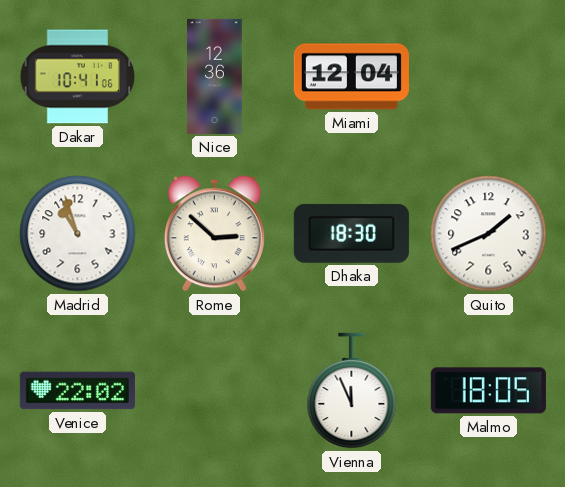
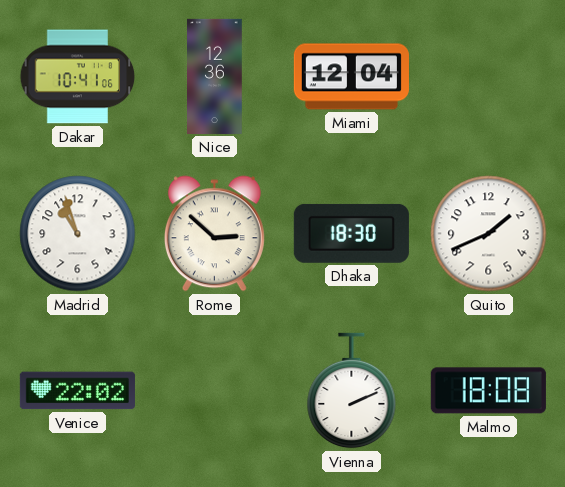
Vienna: 11:56 -> 2:11
Malmo: 18:05 -> 18:08
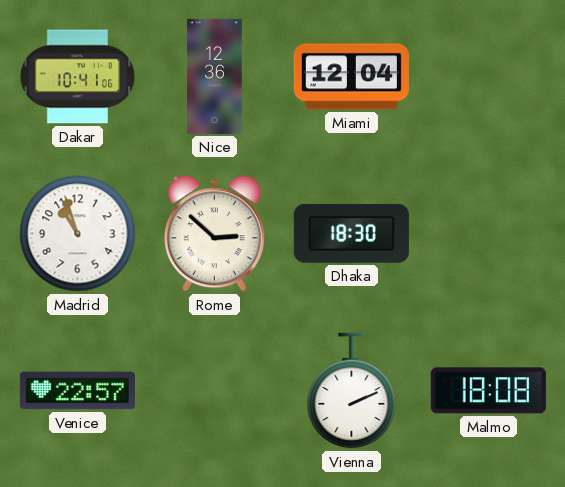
Quito: 1:41 -> none
Venice: 22:02 -> 22:57
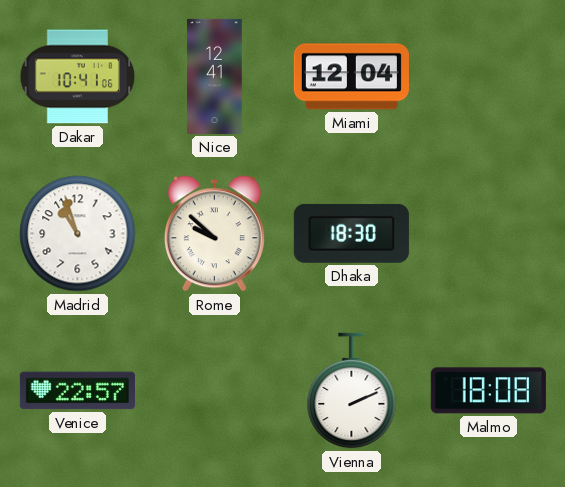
Nice: 12:36 -> 12:41
Rome: 2:52 -> 9:52
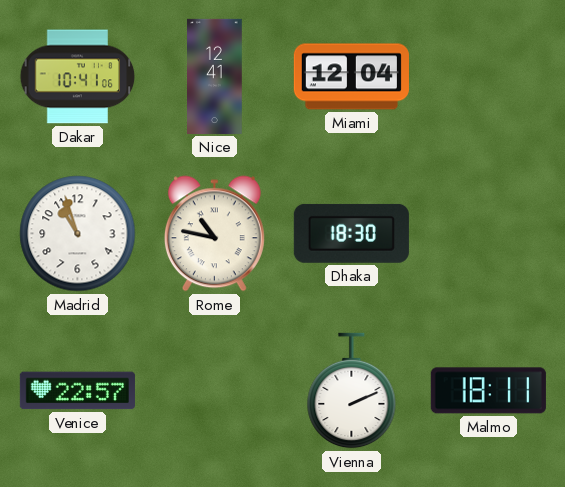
Rome: 9:52 -> 10:47
Malmo: 18:08 -> 18:11
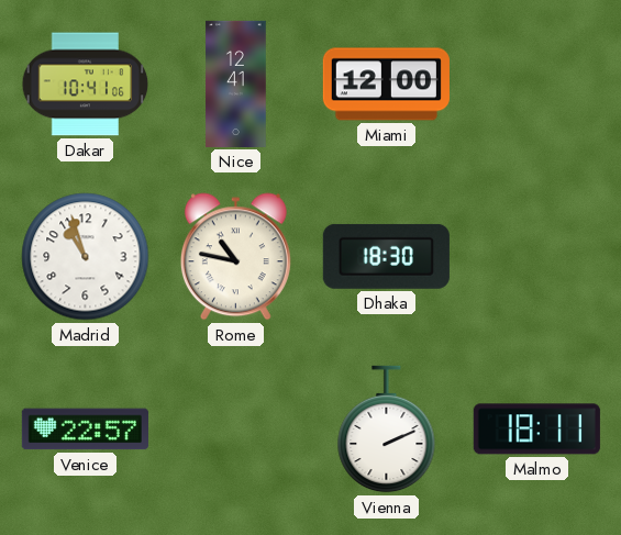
Miami: 12:04 -> 12:00
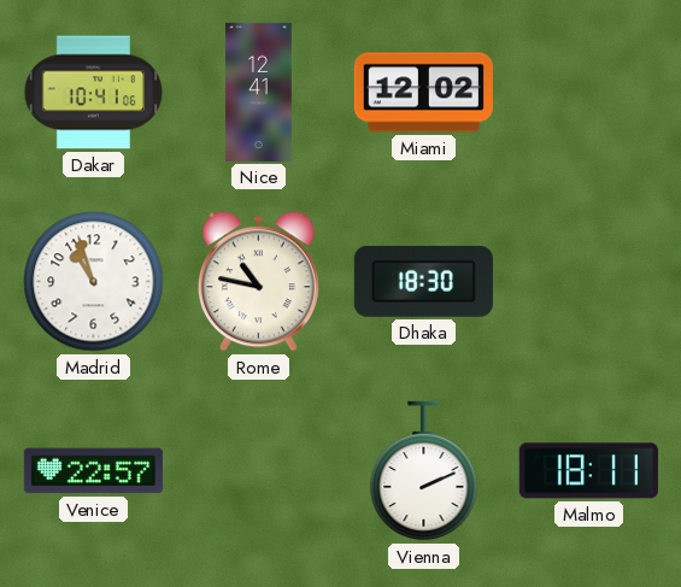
Miami: 12:00 -> 12:02
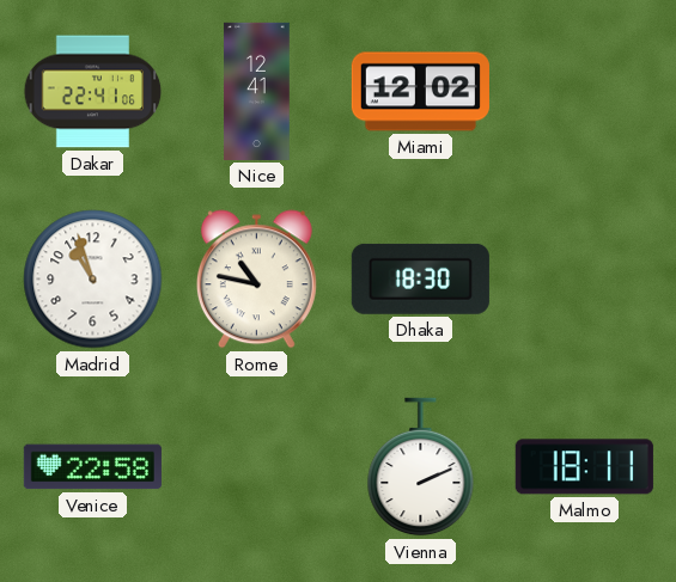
Dakar: 10:41 -> 22:41
Venice: 22:57 -> 22:58
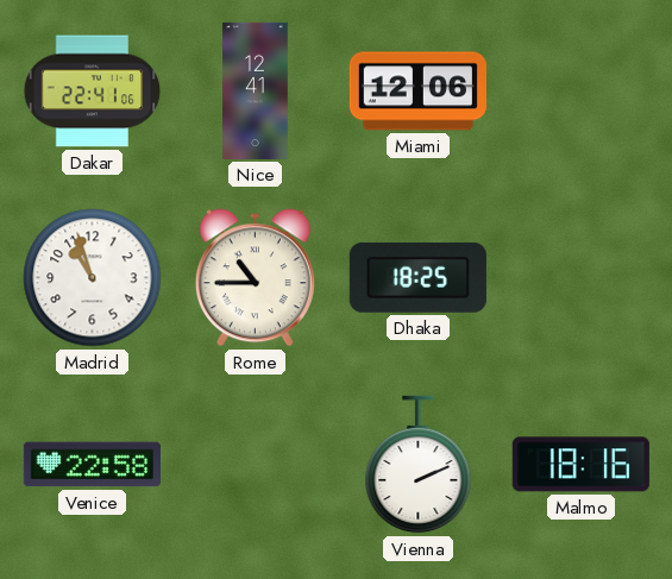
Miami: 12:02 -> 12:06
Rome: 10:47 -> 10:45
Dhaka: 18:30 -> 18:25
Malmo: 18:11 -> 18:16
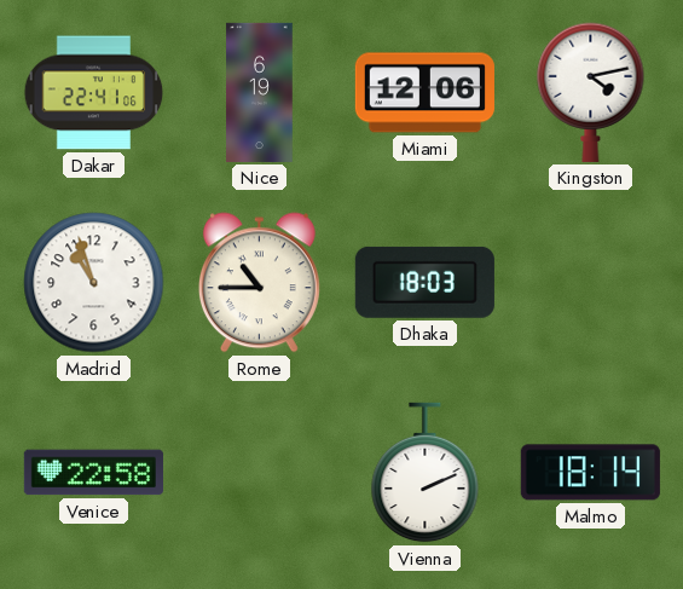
Nice: 12:41 -> 6:19
Kingston: none -> 4:13
Dhaka: 18:25 -> 18:03
Malmo: 18:16 -> 18:14
